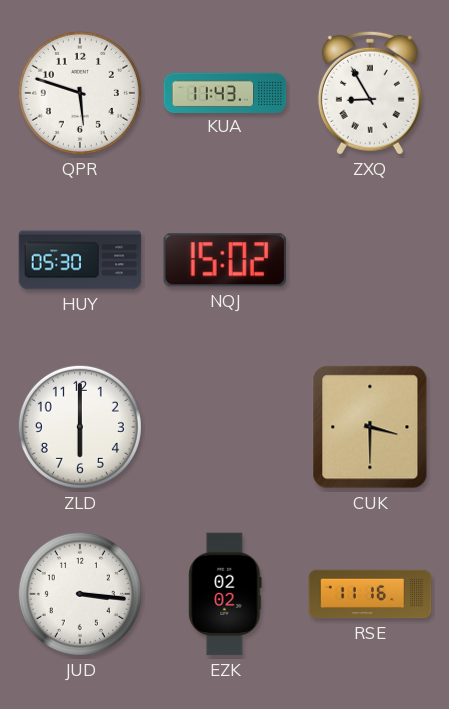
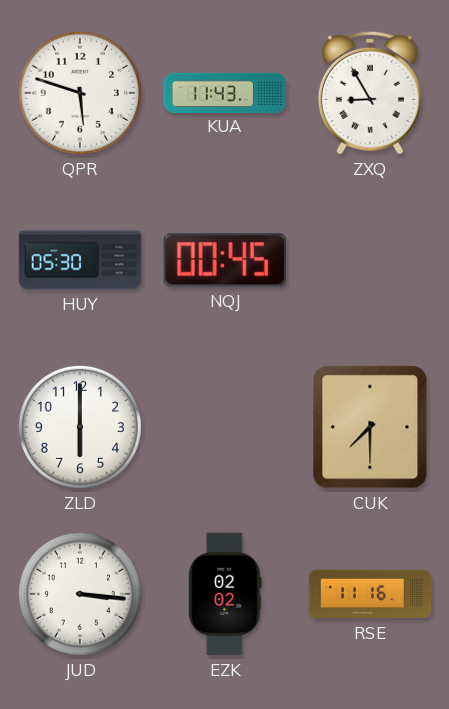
NQJ: 15:02 -> 00:45
CUK: 3:30 -> 7:30
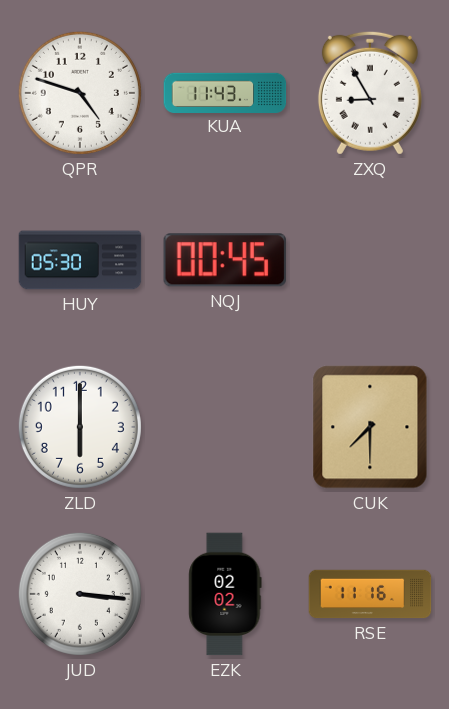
QPR: 5:48 -> 4:48
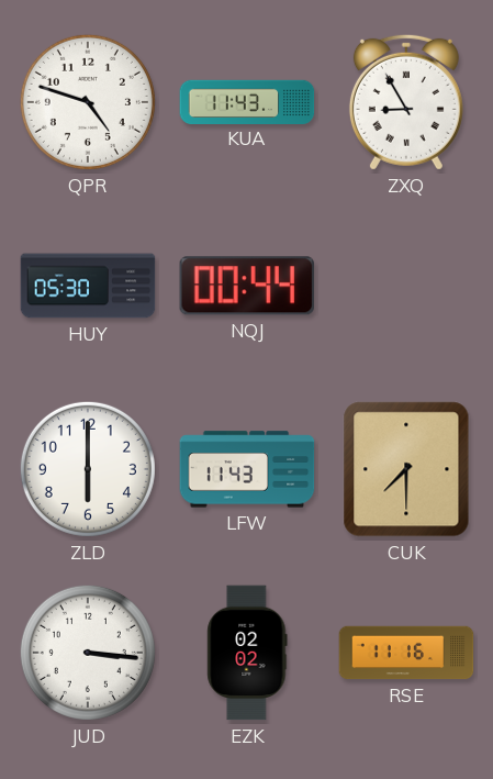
NQJ: 00:45 -> 00:44
LFW: none -> 11:43
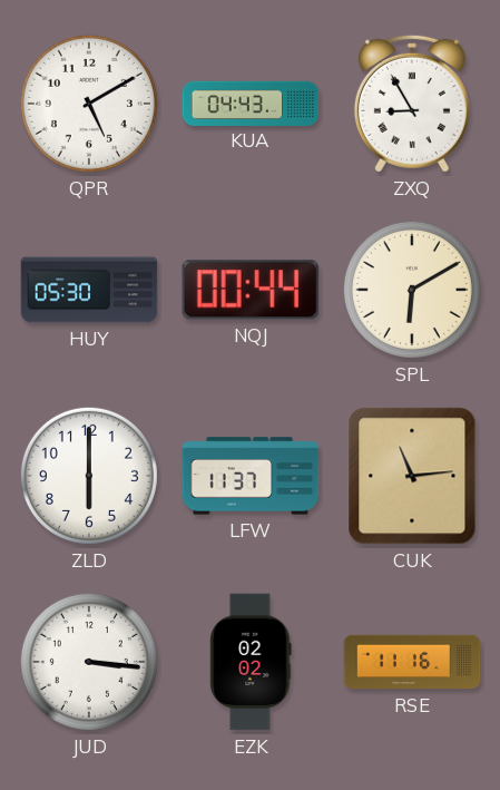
QPR: 4:48 -> 5:10
KUA: 11:43 -> 04:43
SPL: none -> 6:10
LFW: 11:43 -> 11:37
CUK: 7:30 -> 11:14
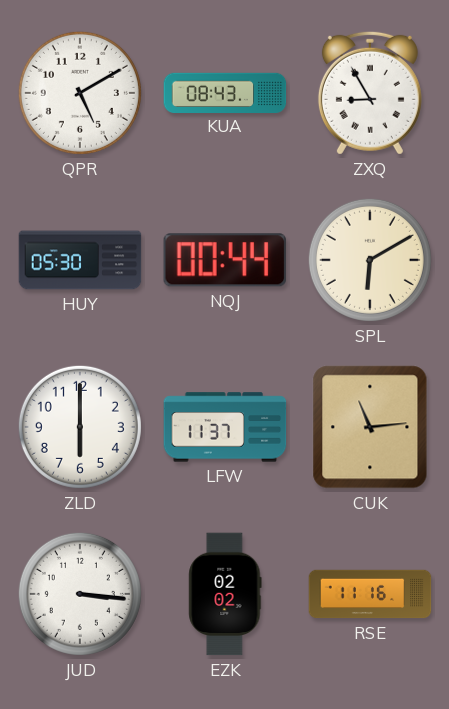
KUA: 04:43 -> 08:43
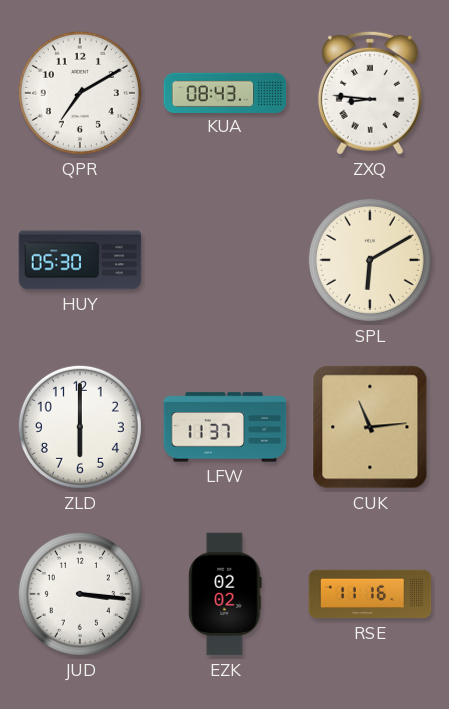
QPR: 5:10 -> 7:10
ZXQ: 8:55 -> 8:46
NQJ: 00:44 -> none
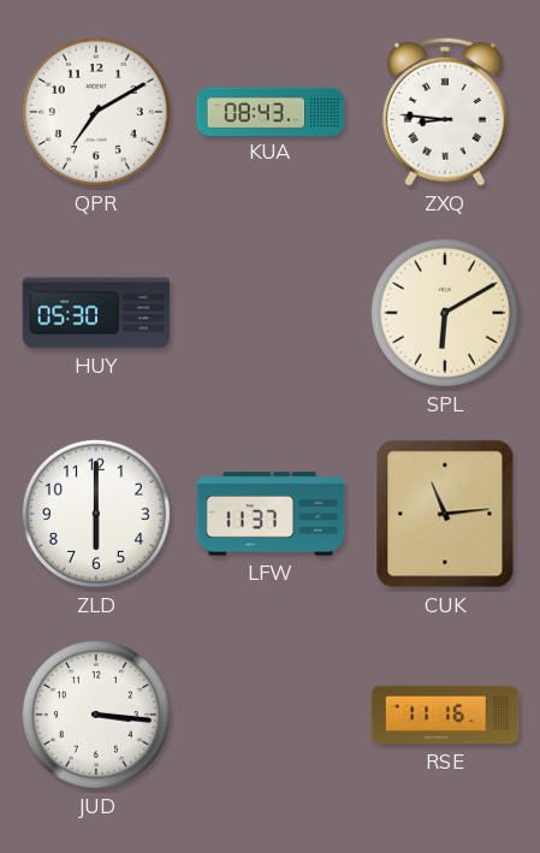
EZK: 02:02 -> none
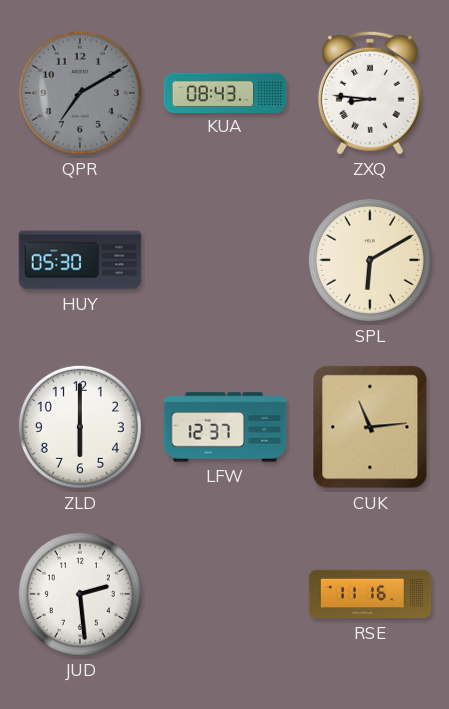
QPR dial: white -> grey
LFW: 11:37 -> 12:37
JUD: 3:16 -> 2:29
